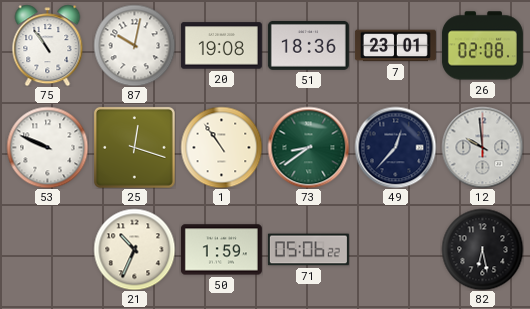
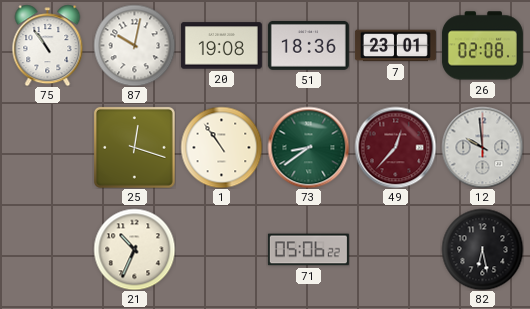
53: 9:49 -> none
49 dial: navy -> burgundy
50: 1:59 -> none
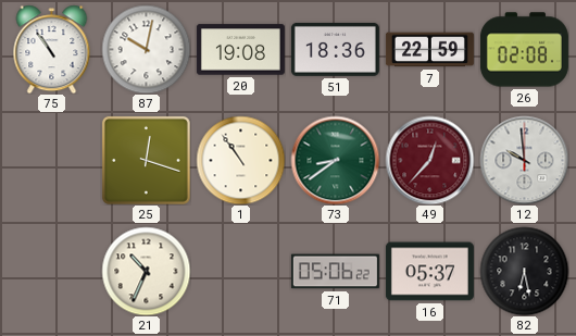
7: 23:01 -> 22:59
16: none -> 05:37
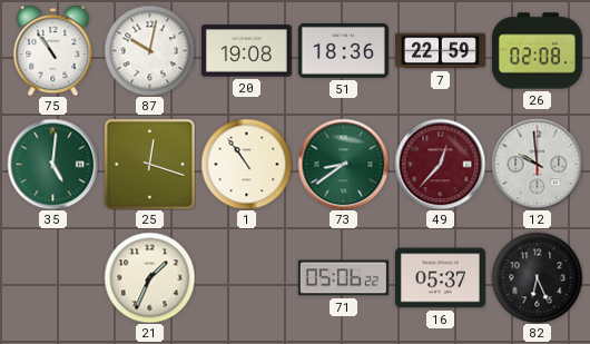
35: none -> 5:01
21: 10:34 -> 1:34
82: 6:28 -> 6:26
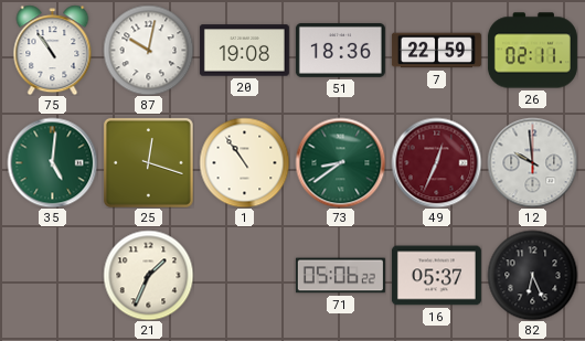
26: 02:08 -> 02:11
49: 12:37 -> 12:34
